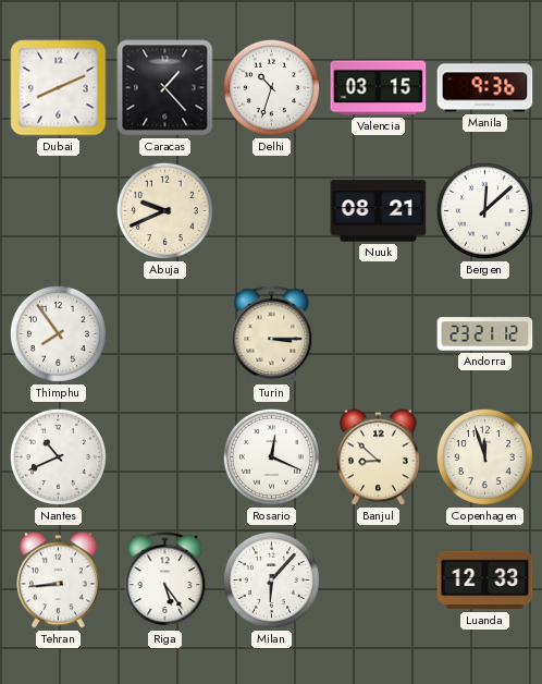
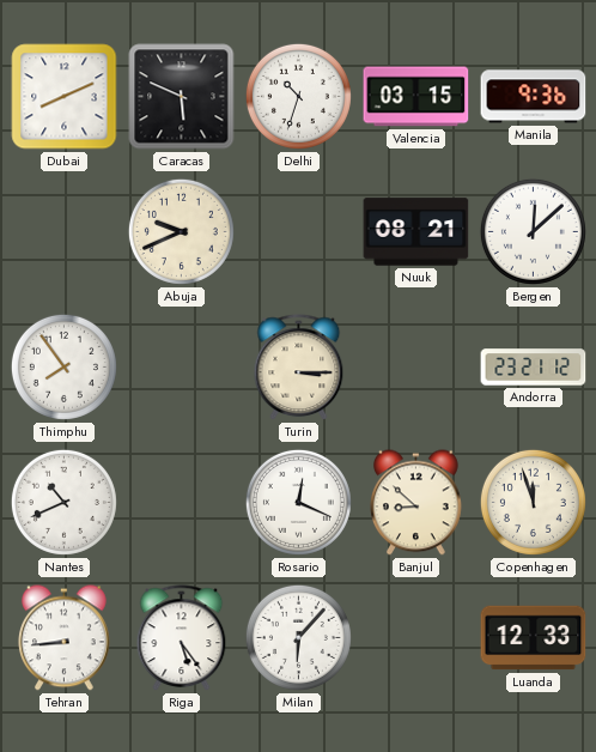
Caracas: 1:23 -> 5:49
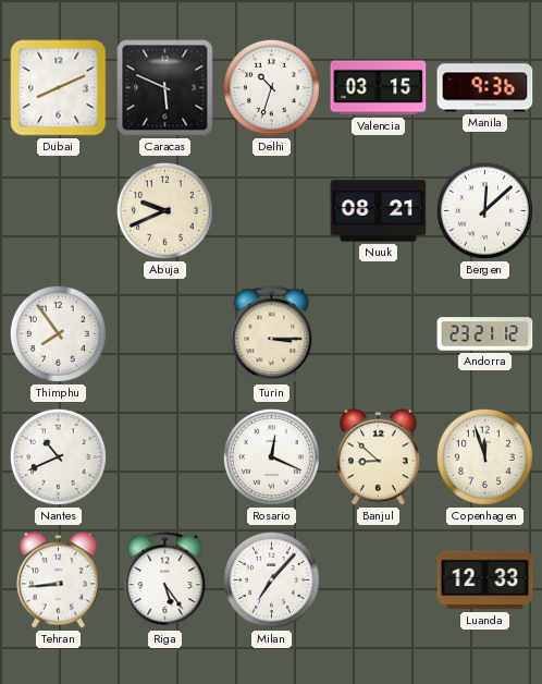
Milan: 6:07 -> 7:07
